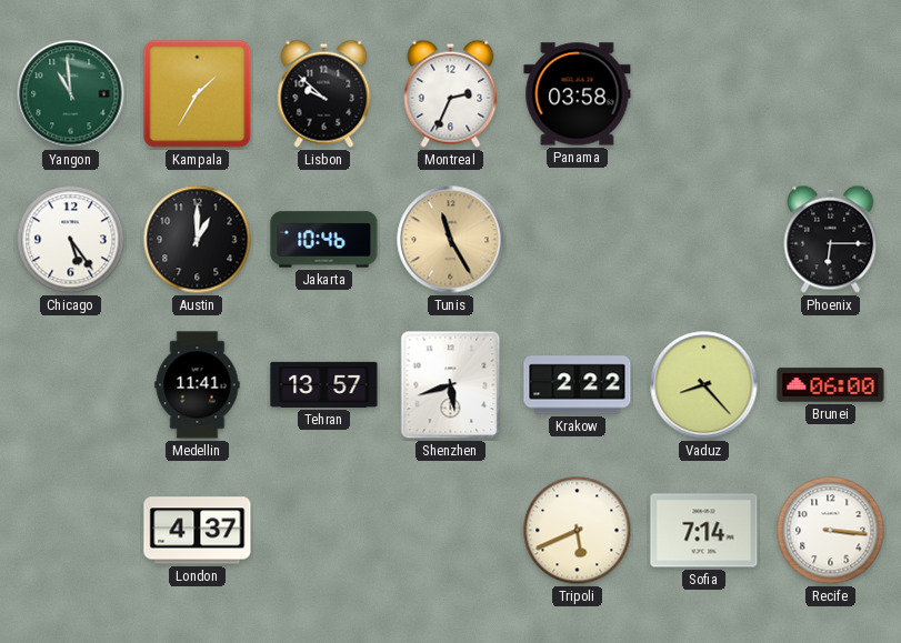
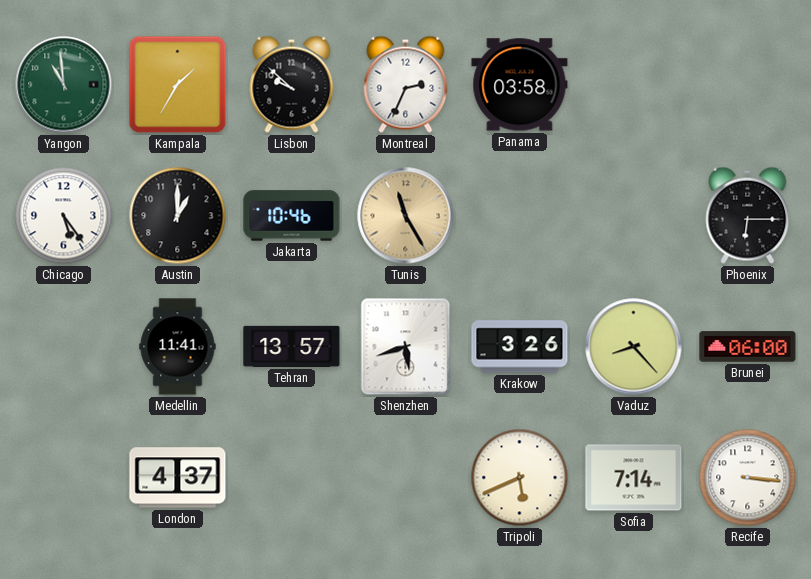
Krakow: 2:22 -> 3:26
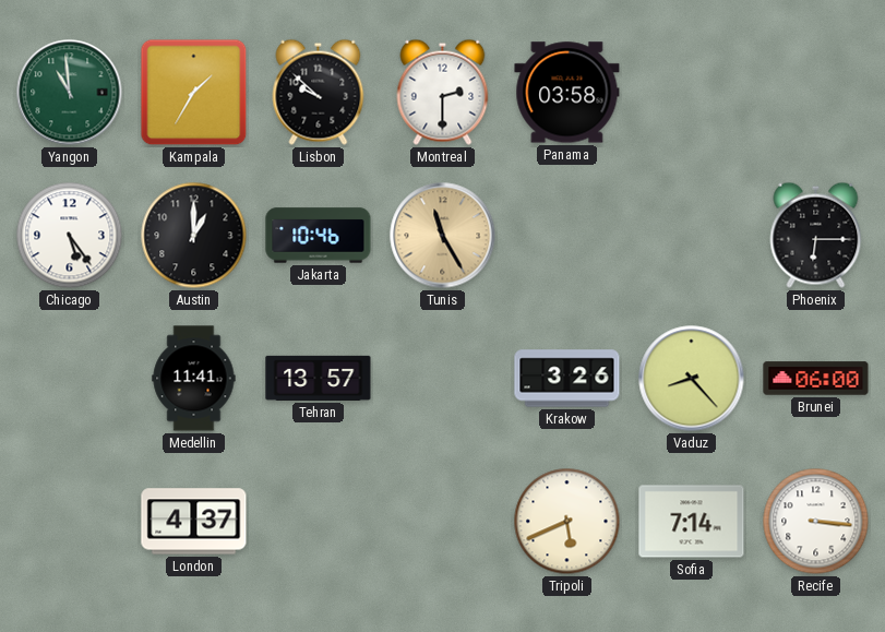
Montreal: 2:34 -> 2:30
Shenzhen: 5:42 -> none
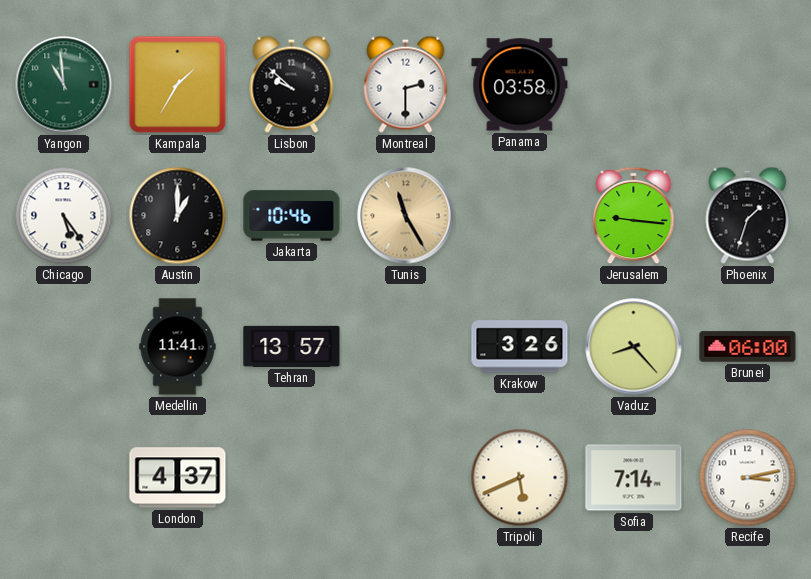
Jerusalem: none -> 9:16
Phoenix: 6:15 -> 1:33
Recife: 3:16 -> 3:13
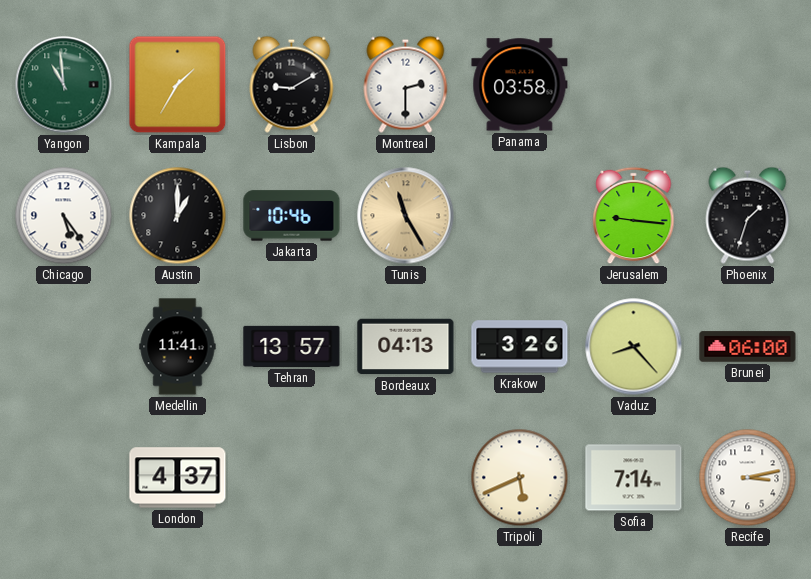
Lisbon: 9:52 -> 9:10
Bordeaux: none -> 04:13
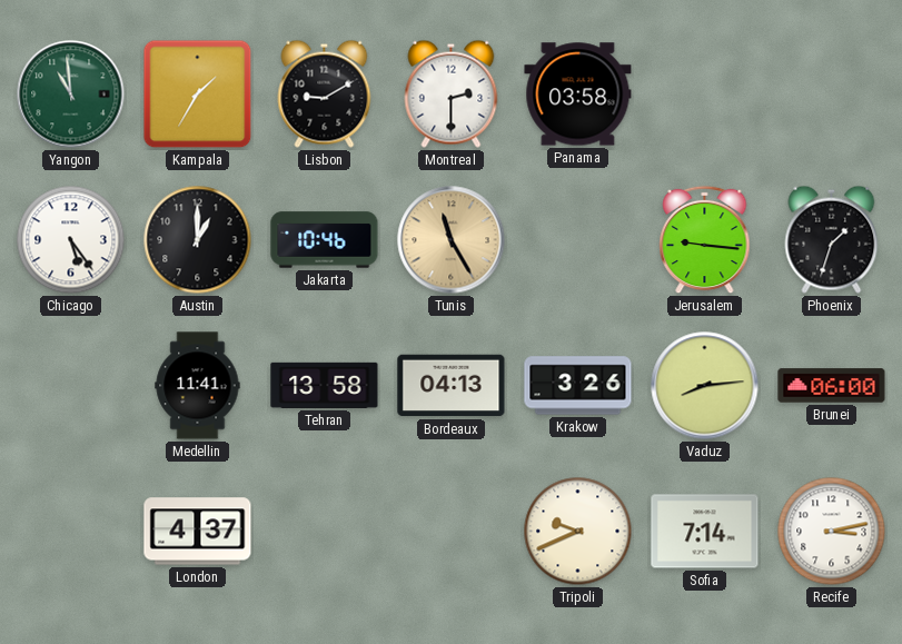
Tehran: 13:57 -> 13:58
Vaduz: 8:23 -> 8:14
Tripoli: 5:41 -> 9:41
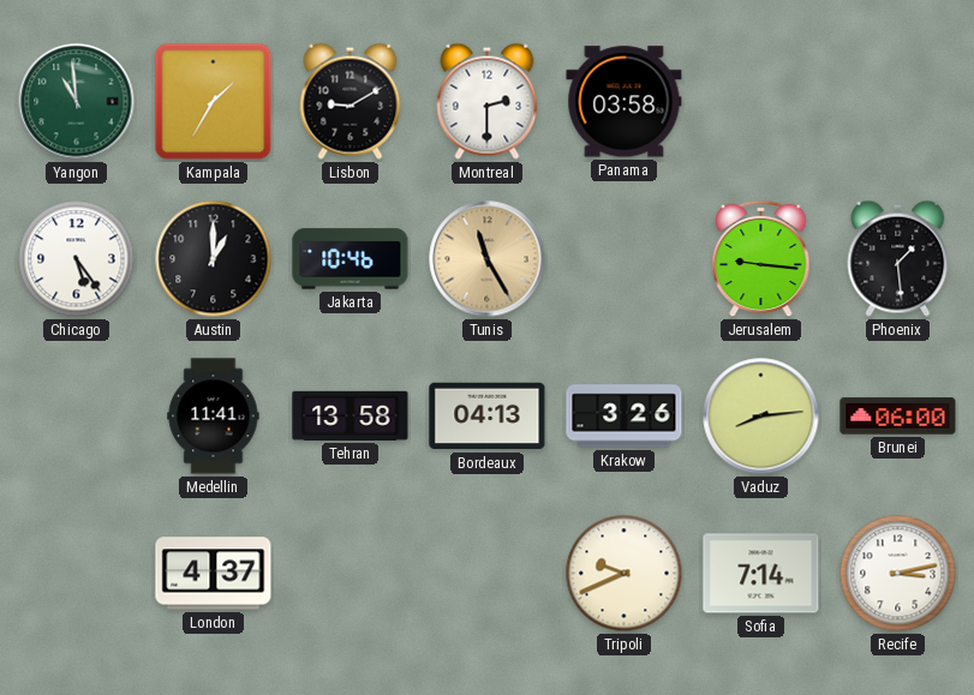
Phoenix: 1:33 -> 1:29
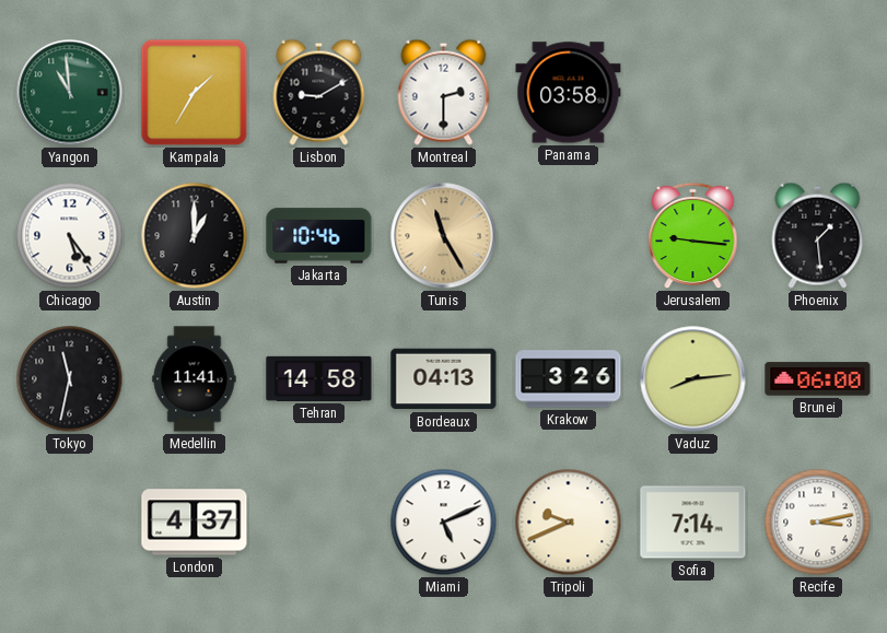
Tokyo: none -> 11:32
Tehran: 13:58 -> 14:58
Miami: none -> 5:11
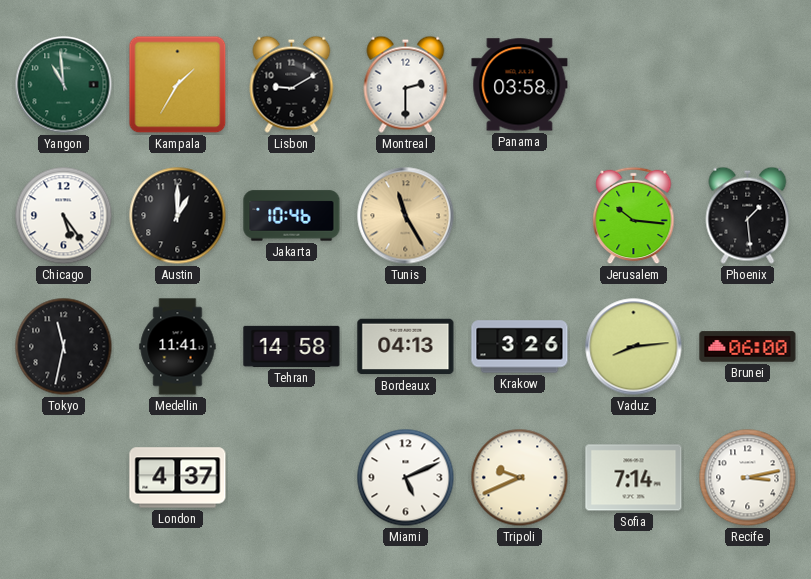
Jerusalem: 9:16 -> 10:16
